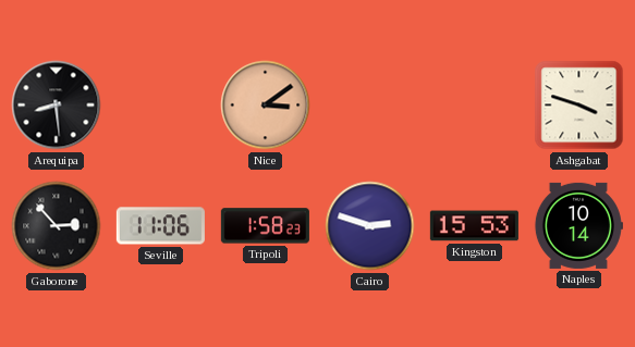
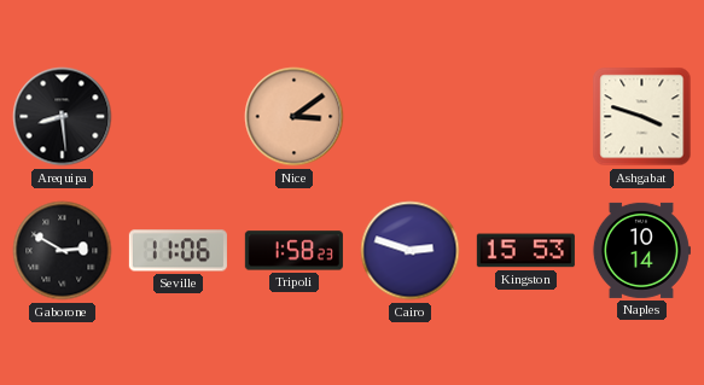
Gaborone: 2:53 -> 2:50
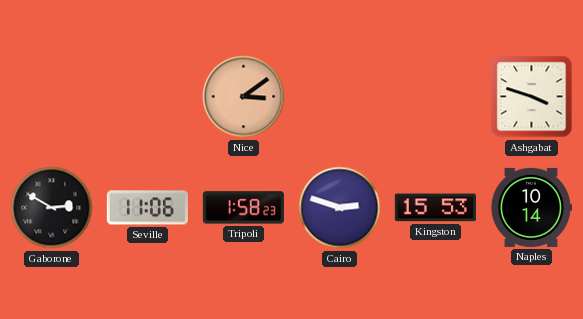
Arequipa: 8:29 -> none
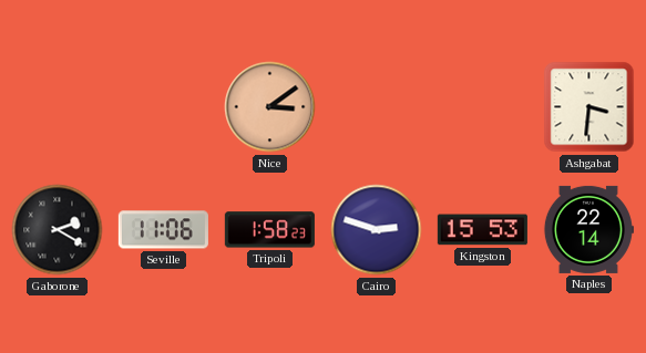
Ashgabat: 3:48 -> 3:31
Gaborone: 2:50 -> 2:20
Naples: 10:14 -> 22:14
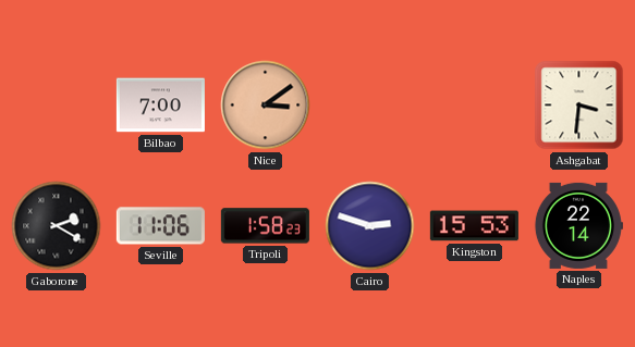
Bilbao: none -> 7:00
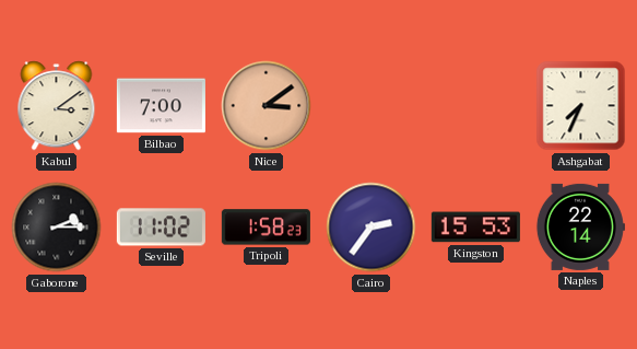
Kabul: none -> 3:09
Ashgabat: 3:31 -> 7:34
Gaborone: 2:20 -> 2:15
Seville: 11:06 -> 11:02
Cairo: 2:48 -> 2:36
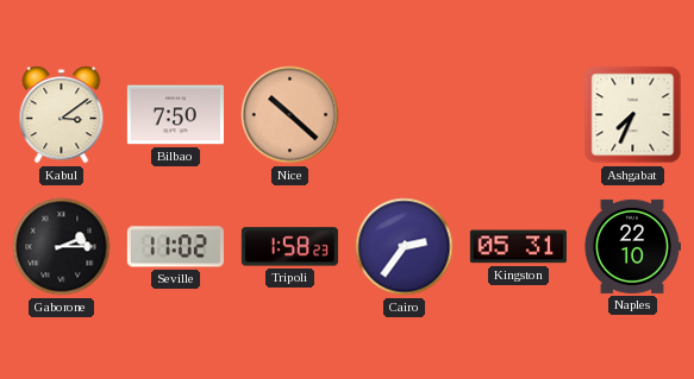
Bilbao: 7:00 -> 7:50
Nice: 3:09 -> 10:22
Kingston: 15:53 -> 05:31
Naples: 22:14 -> 22:10
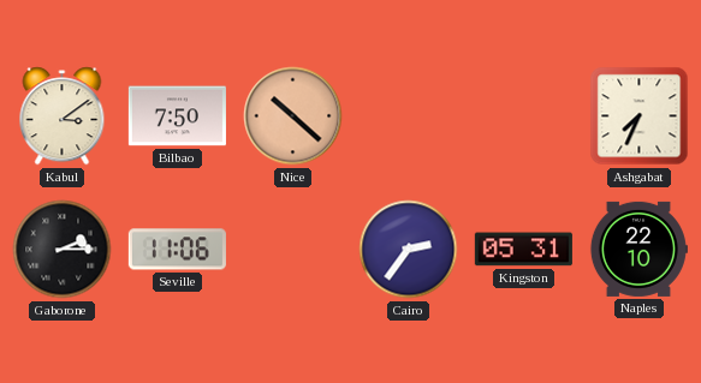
Seville: 11:02 -> 11:06
Tripoli: 1:58 -> none
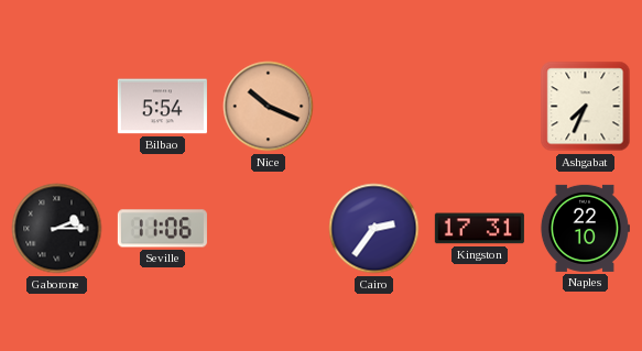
Kabul: 3:09 -> none
Bilbao: 7:50 -> 5:54
Nice: 10:22 -> 10:19
Kingston: 05:31 -> 17:31
